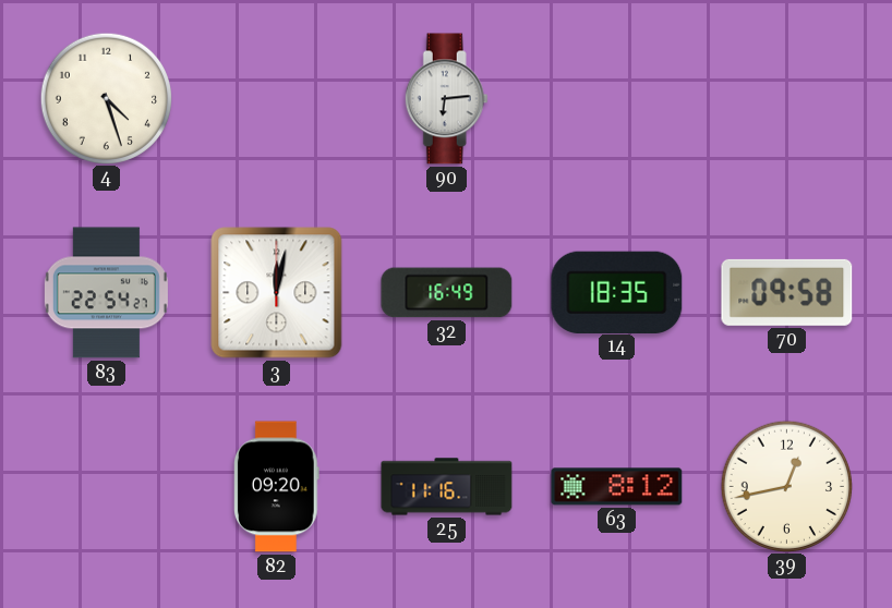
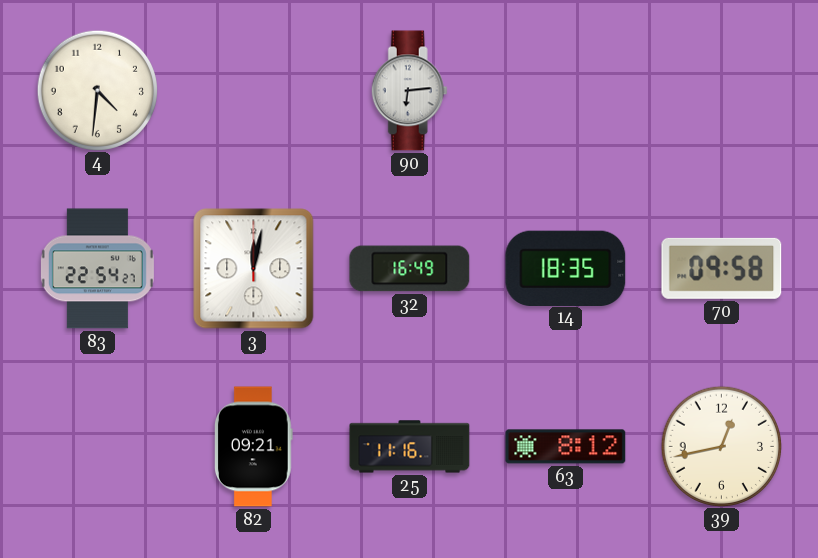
4: 4:27 -> 4:31
82: 09:20 -> 09:21
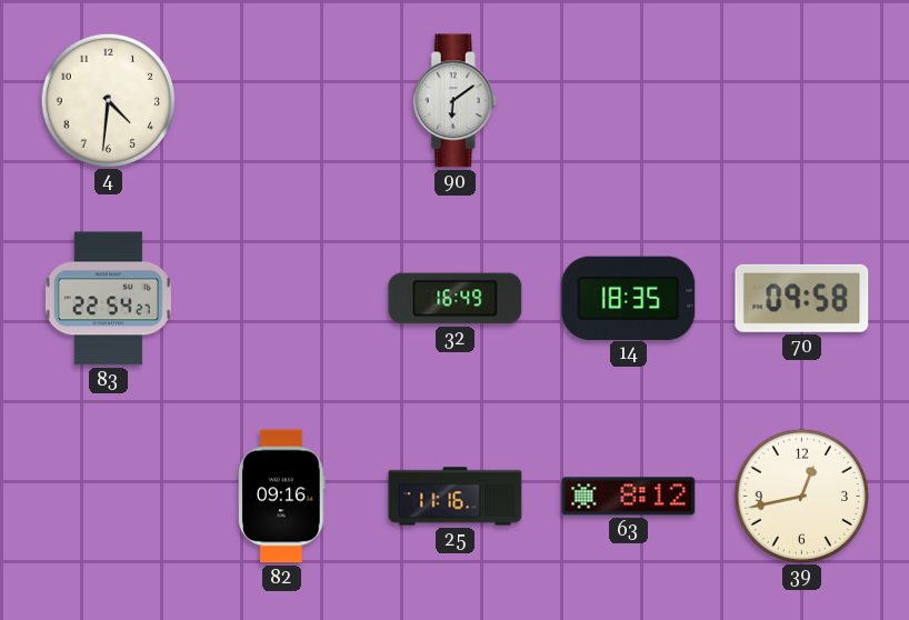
90: 6:14 -> 6:09
3: 12:02 -> none
82: 09:21 -> 09:16
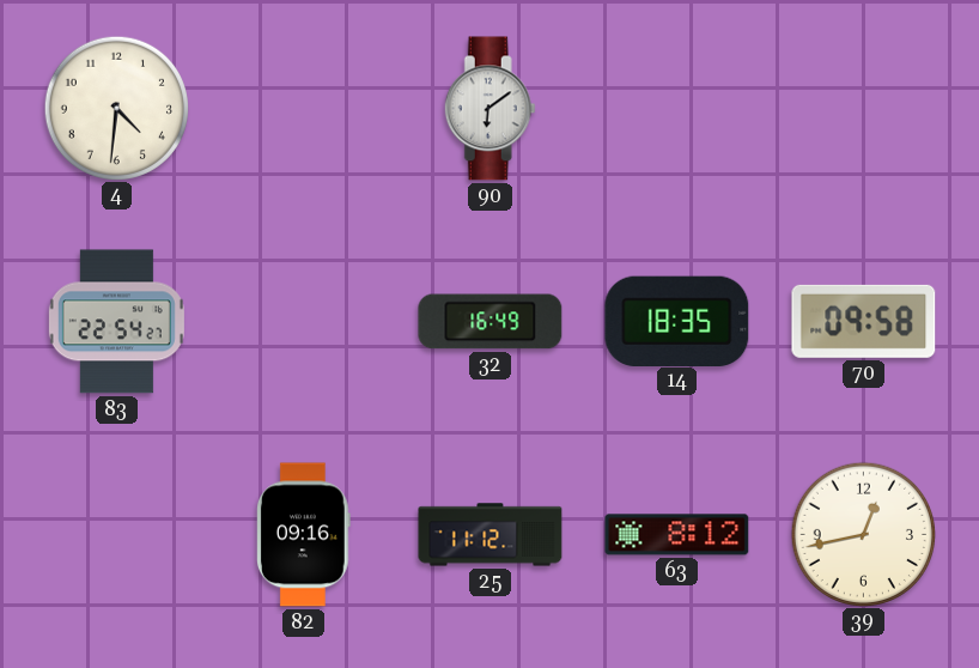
25: 11:16 -> 11:12
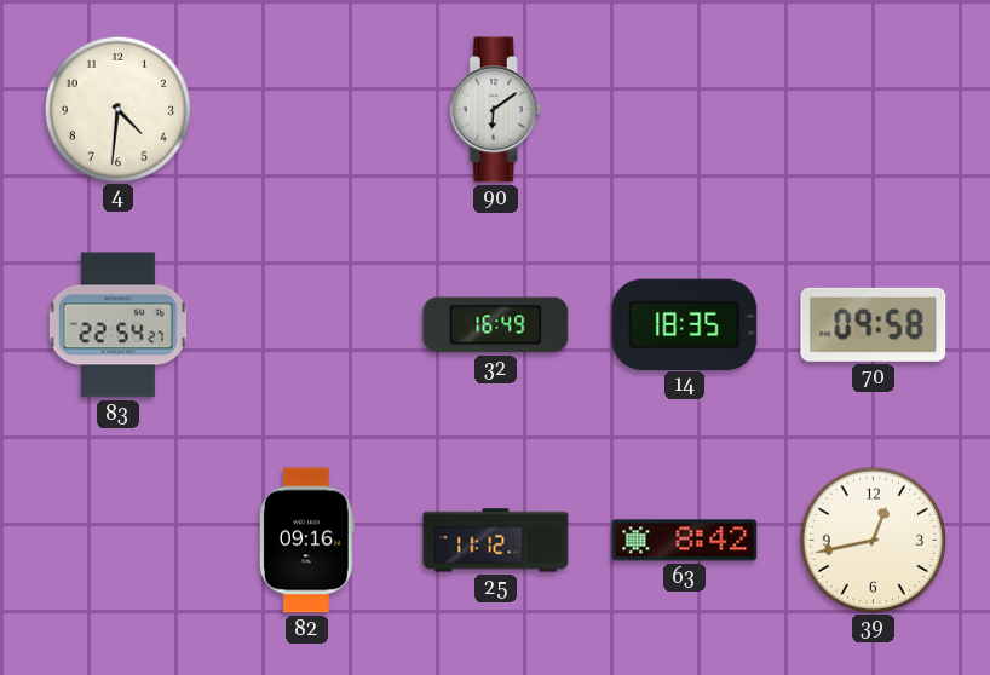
63: 8:12 -> 8:42
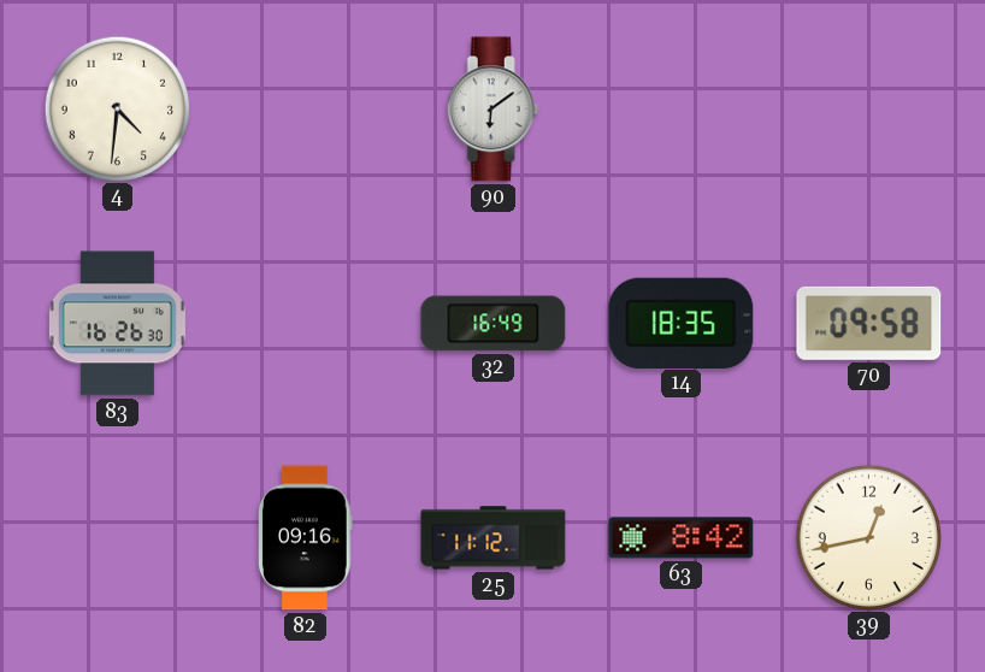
83: 22:54 -> 16:26
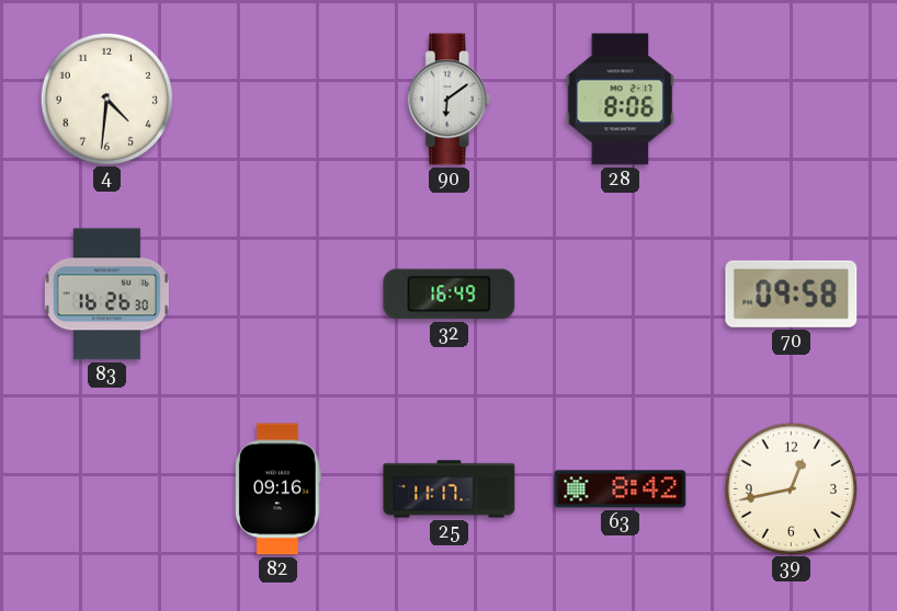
28: none -> 8:06
14: 18:35 -> none
25: 11:12 -> 11:17
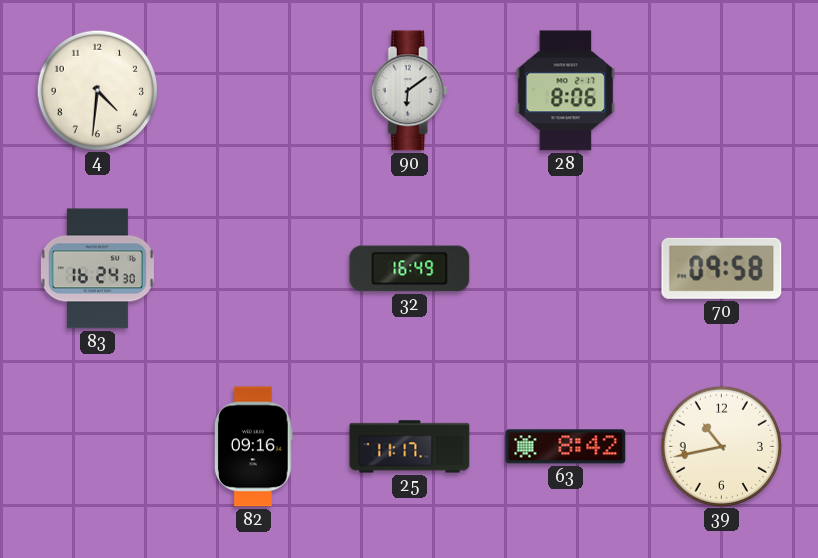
83: 16:26 -> 16:24
39: 12:43 -> 10:43
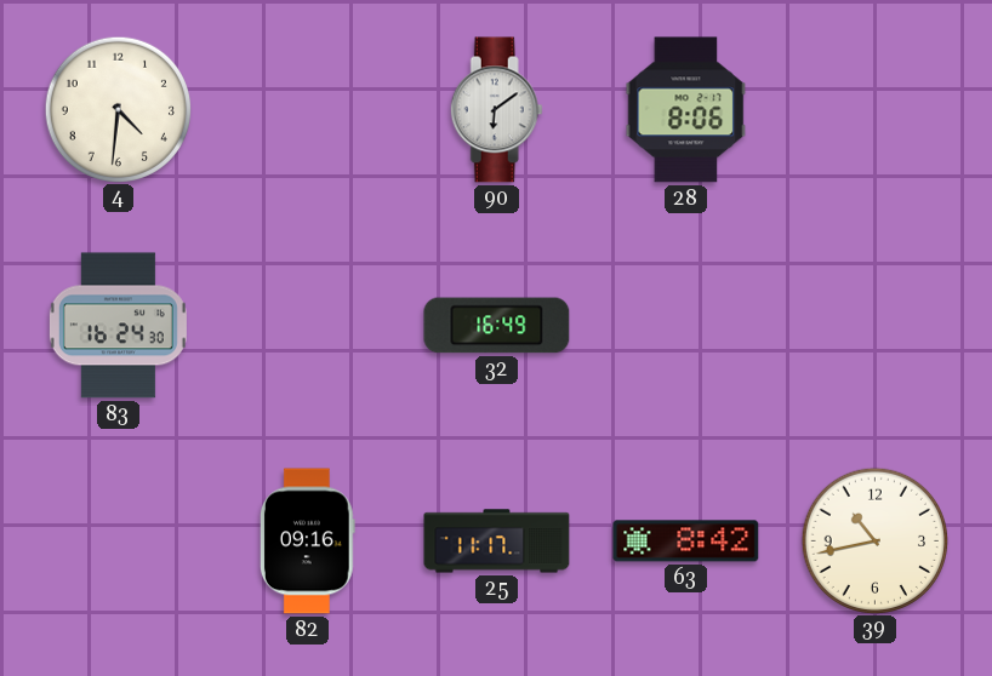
70: 09:58 -> none
